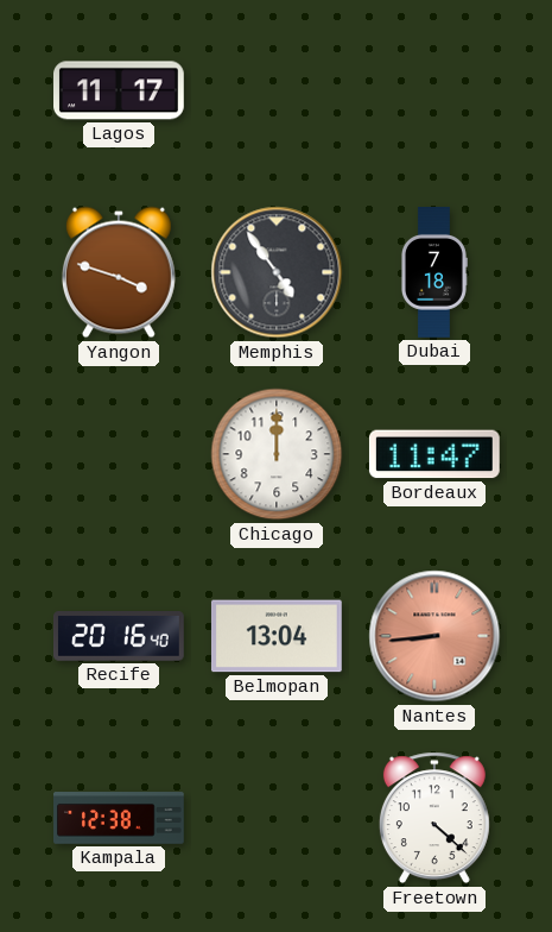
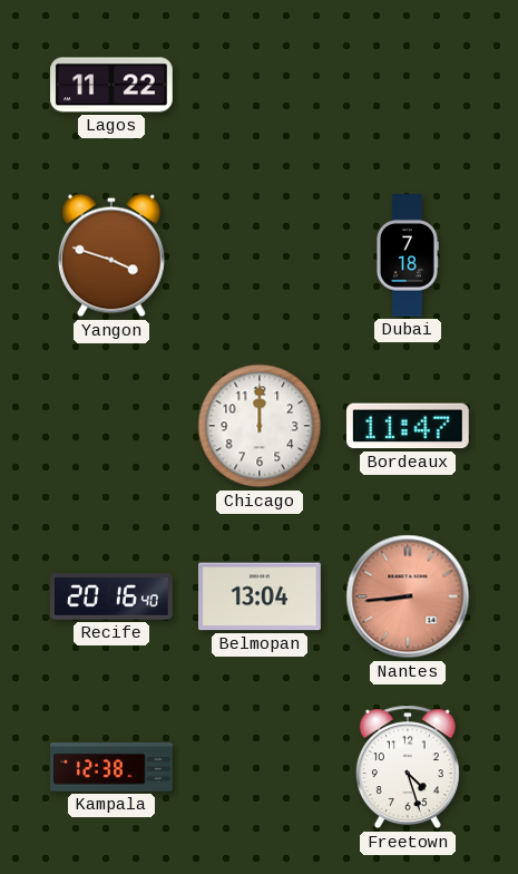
Lagos: 11:17 -> 11:22
Memphis: 4:54 -> none
Freetown: 4:22 -> 4:27
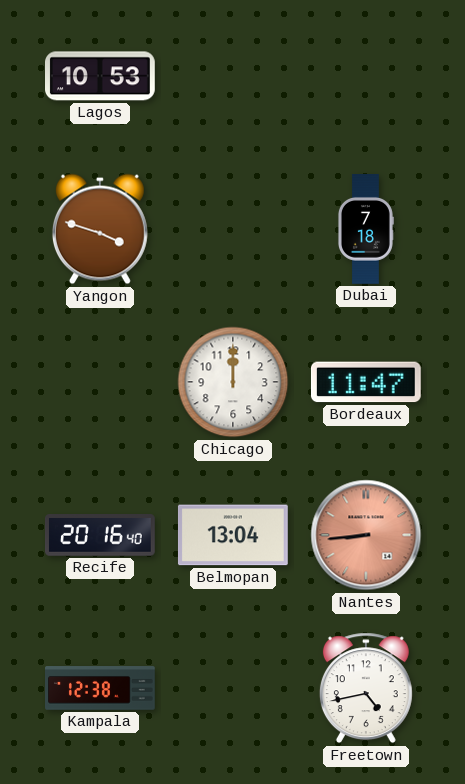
Lagos: 11:22 -> 10:53
Freetown: 4:27 -> 4:43
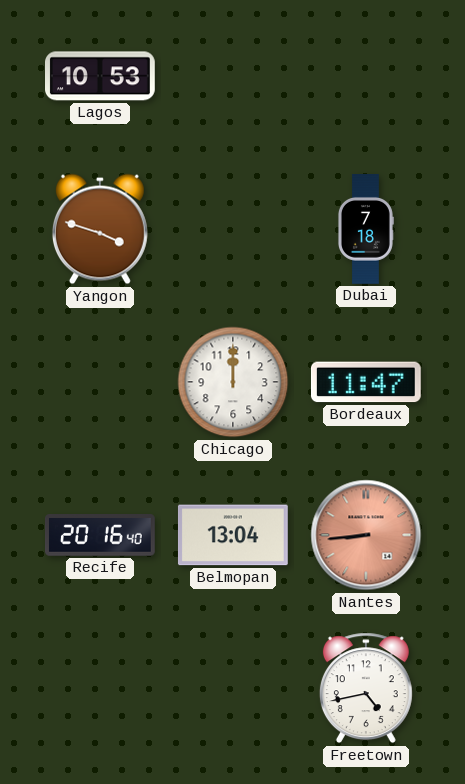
Kampala: 12:38 -> none
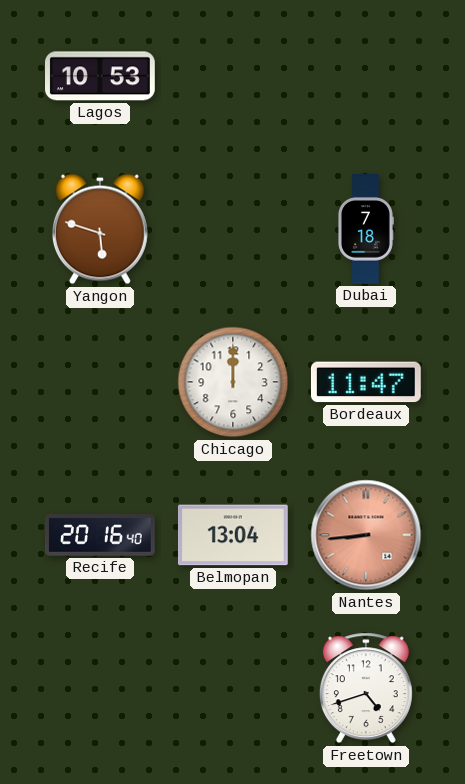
Yangon: 3:48 -> 5:48
Freetown: 4:43 -> 4:42
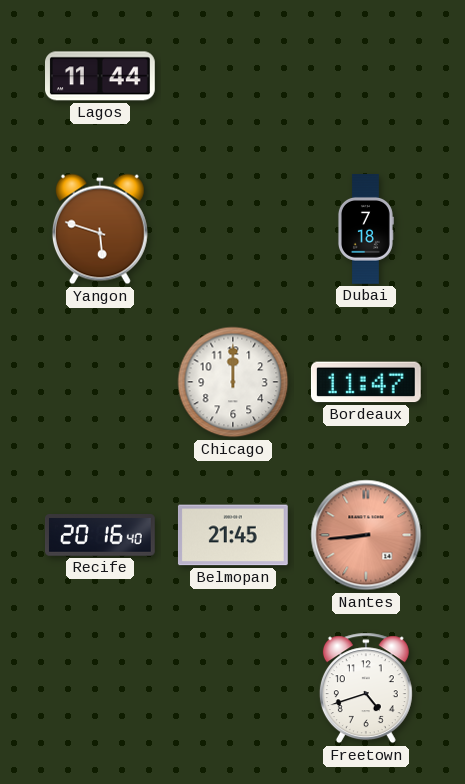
Lagos: 10:53 -> 11:44
Belmopan: 13:04 -> 21:45
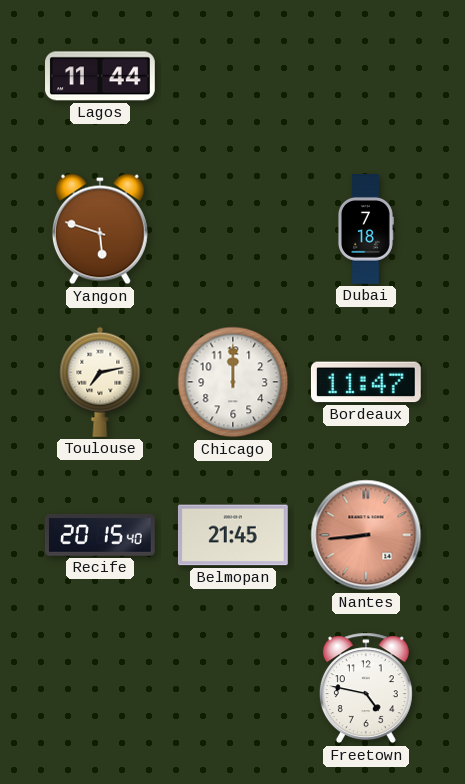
Toulouse: none -> 7:13
Recife: 20:16 -> 20:15
Freetown: 4:42 -> 4:47
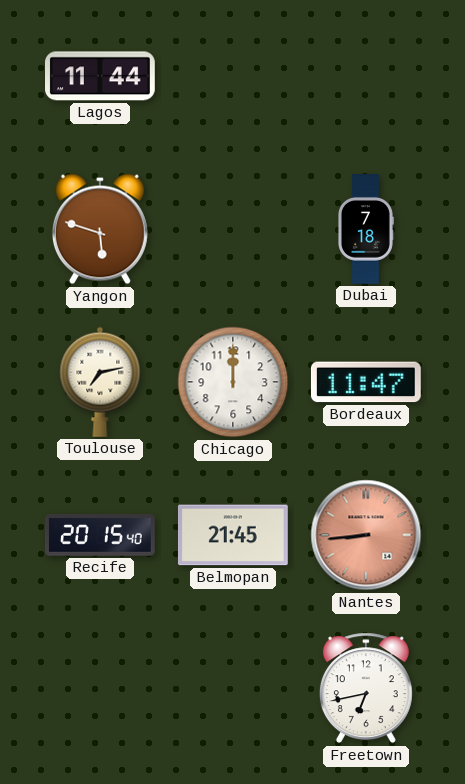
Freetown: 4:47 -> 6:43
